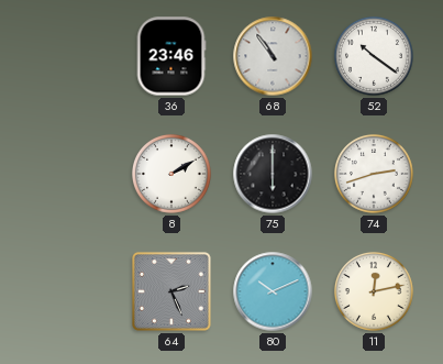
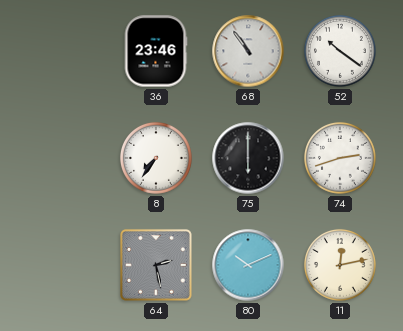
8: 2:10 -> 7:36
64: 2:26 -> 2:28
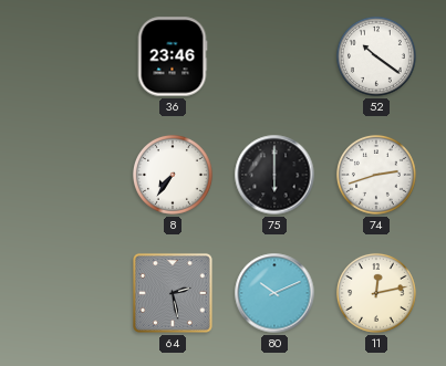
68: 10:54 -> none
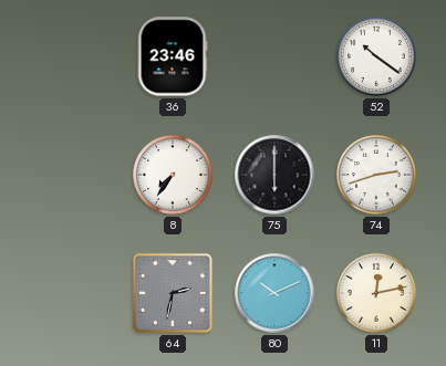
64: 2:28 -> 2:32
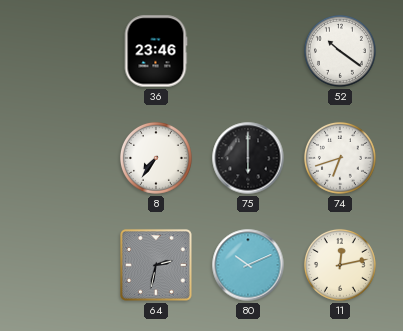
74: 2:42 -> 6:42
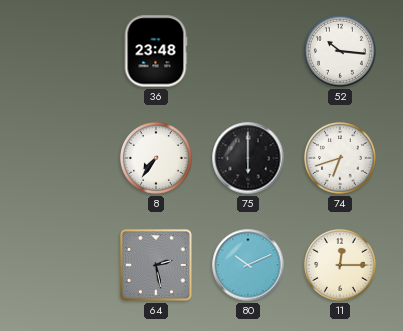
36: 23:46 -> 23:48
52: 10:21 -> 10:16
64: 2:32 -> 2:28
11: 12:13 -> 12:15
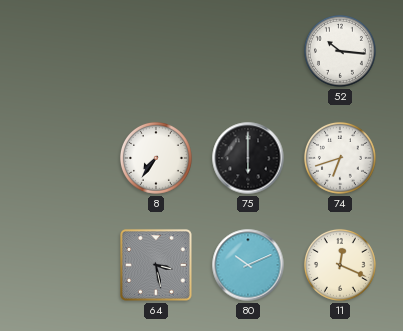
36: 23:48 -> none
64: 2:28 -> 3:28
11: 12:15 -> 12:19
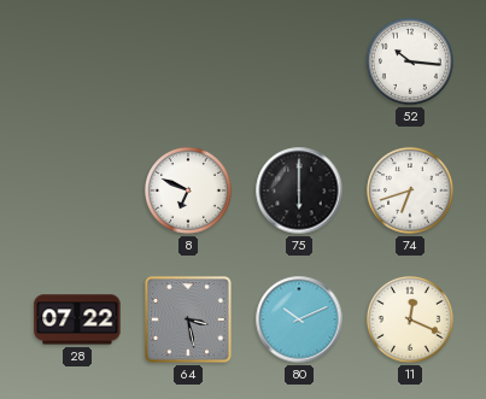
8: 7:36 -> 6:49
28: none -> 07:22
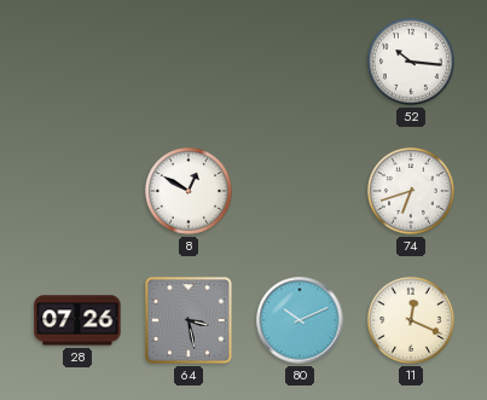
8: 6:49 -> 12:50
75: 6:00 -> none
28: 07:22 -> 07:26
